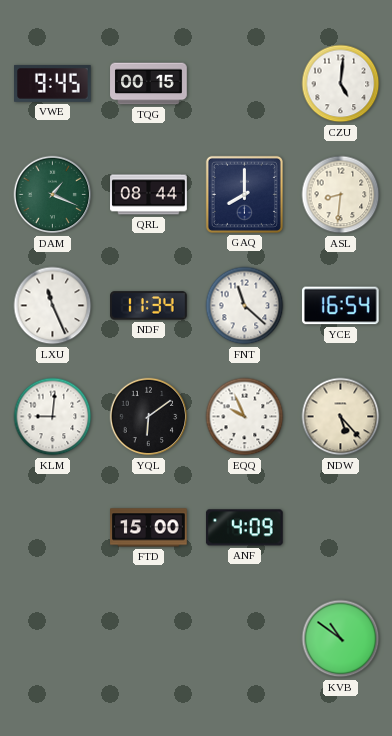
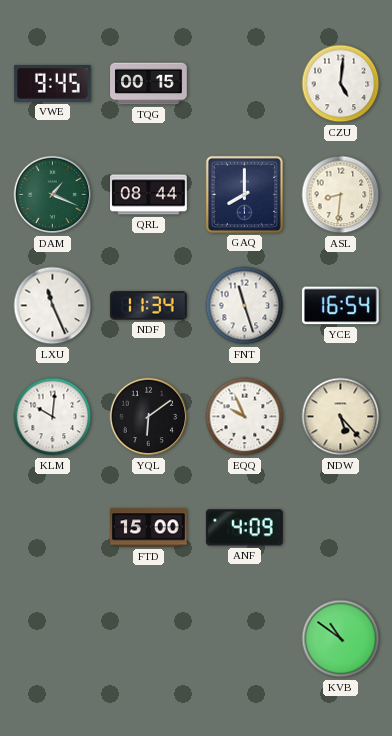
FNT: 11:22 -> 11:27
KLM: 9:01 -> 10:01
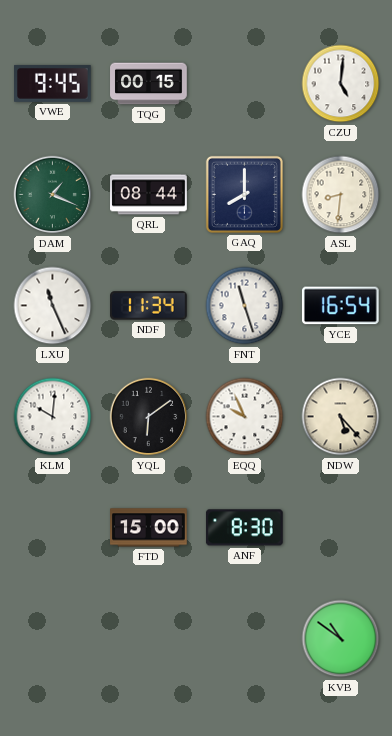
ANF: 4:09 -> 8:30
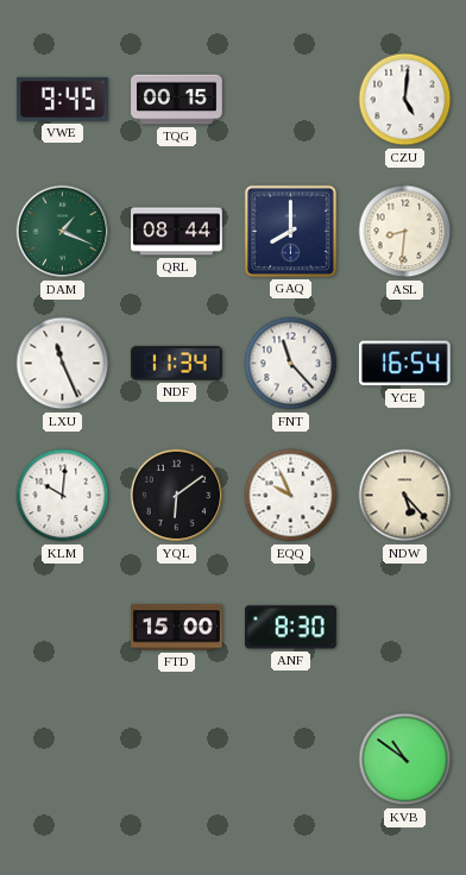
FNT: 11:27 -> 11:23
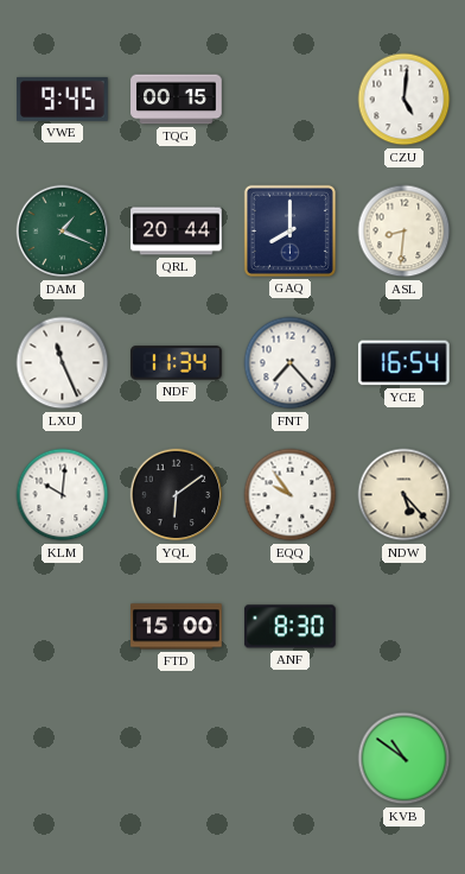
QRL: 08:44 -> 20:44
FNT: 11:23 -> 7:23
EQQ: 9:56 -> 9:54
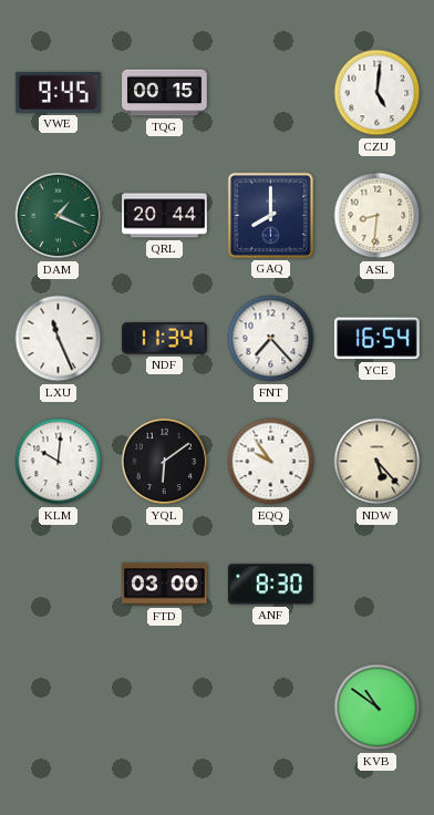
FTD: 15:00 -> 03:00
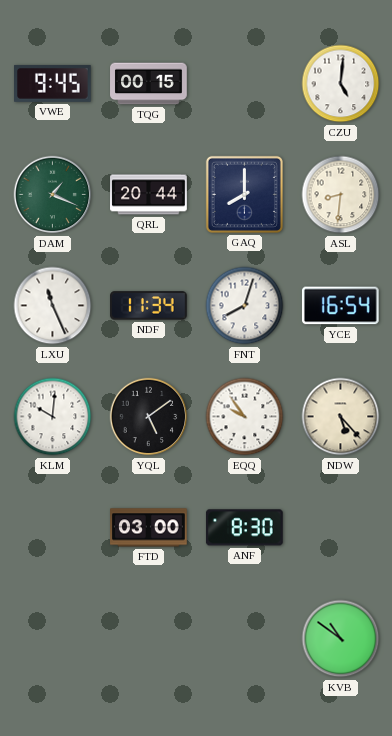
FNT: 7:23 -> 8:03
YQL: 6:09 -> 5:09
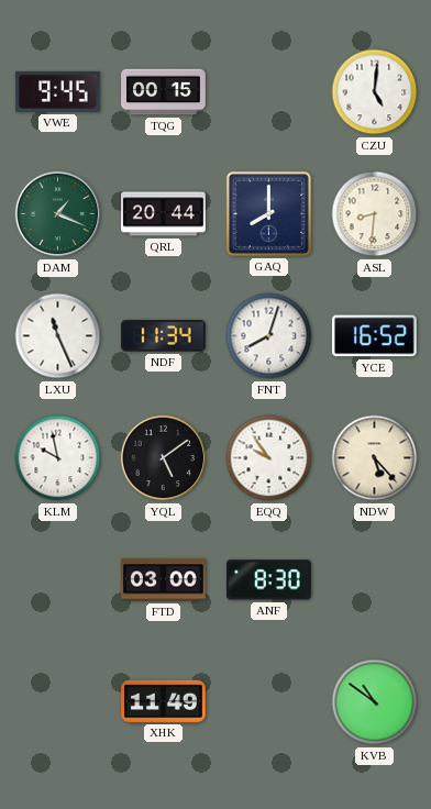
YCE: 16:54 -> 16:52
KLM: 10:01 -> 9:58
XHK: none -> 11:49
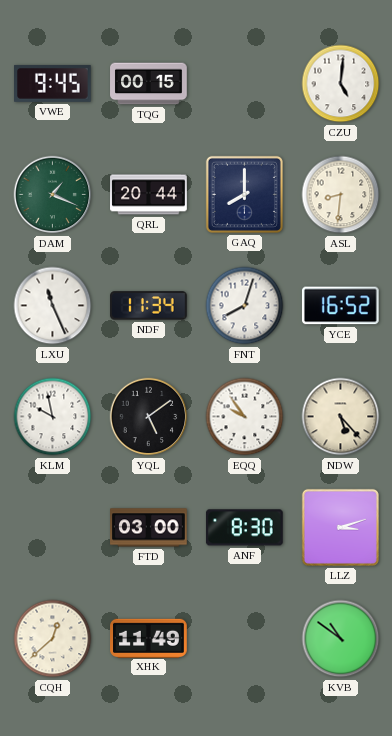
LLZ: none -> 3:12
CQH: none -> 12:38
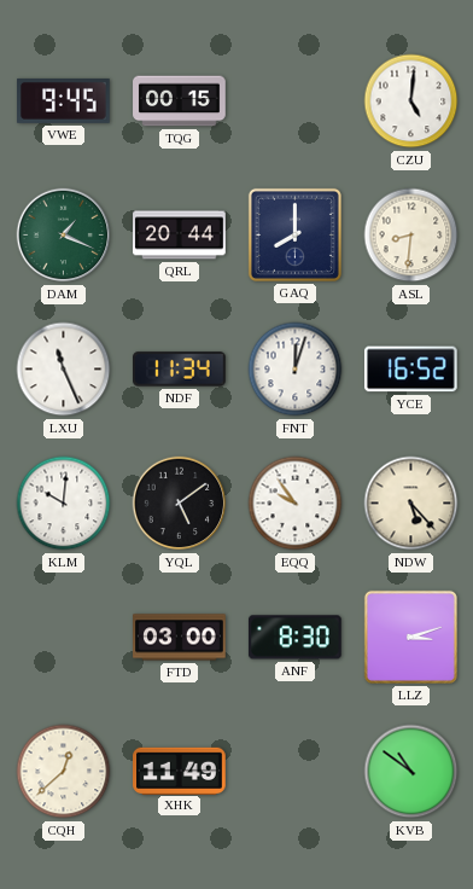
FNT: 8:03 -> 12:03
KLM: 9:58 -> 10:01
